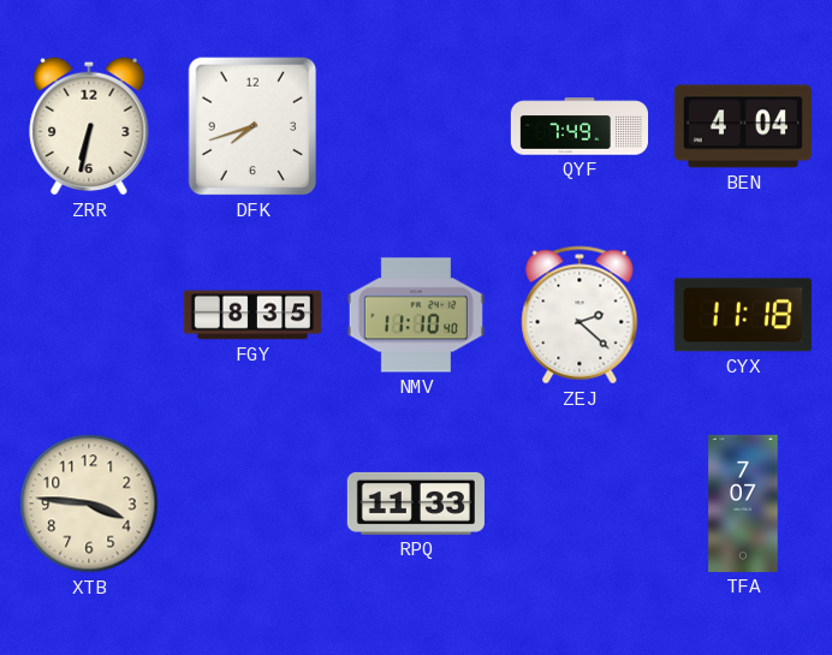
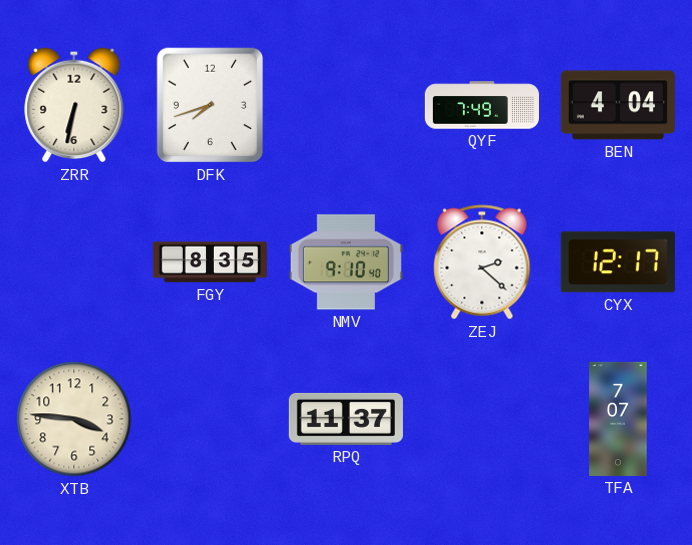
NMV: 11:10 -> 9:10
CYX: 11:18 -> 12:17
RPQ: 11:33 -> 11:37
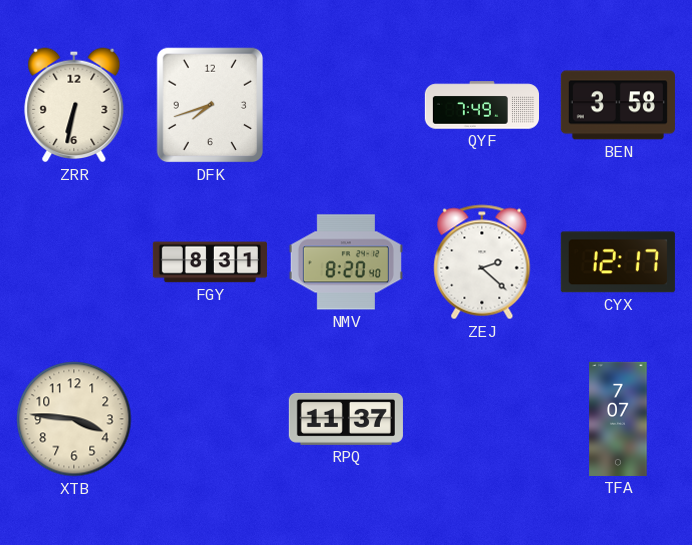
BEN: 4:04 -> 3:58
FGY: 8:35 -> 8:31
NMV: 9:10 -> 8:20
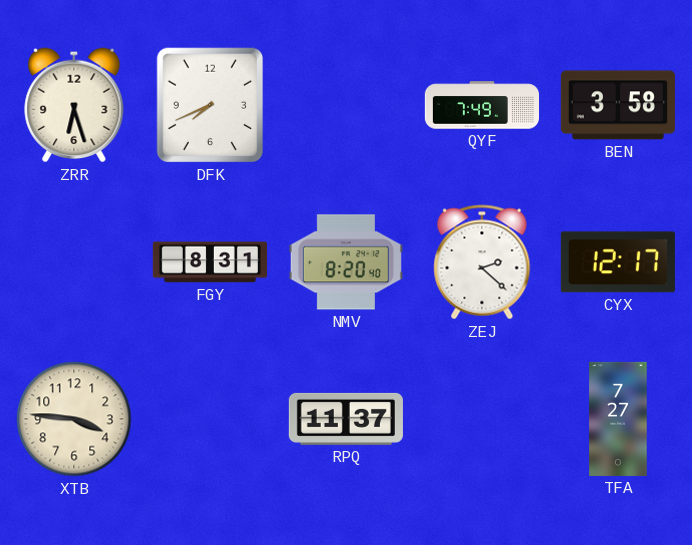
ZRR: 6:32 -> 6:27
DFK: 7:42 -> 7:41
TFA: 7:07 -> 7:27
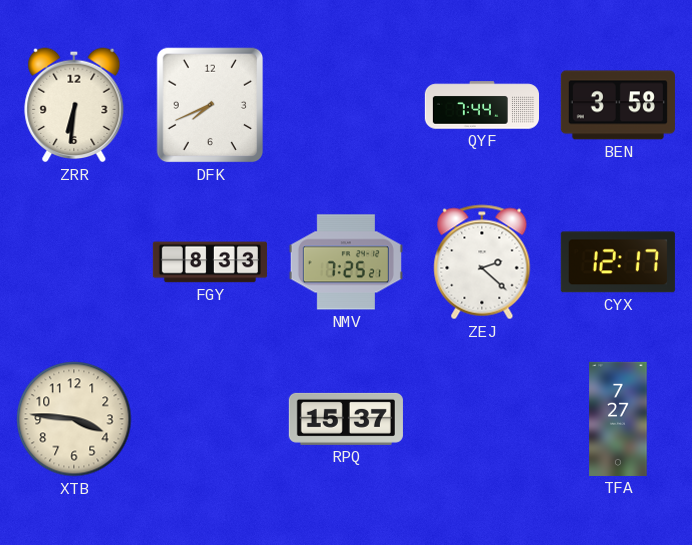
ZRR: 6:27 -> 6:31
QYF: 7:49 -> 7:44
FGY: 8:31 -> 8:33
NMV: 8:20 -> 7:25
RPQ: 11:37 -> 15:37
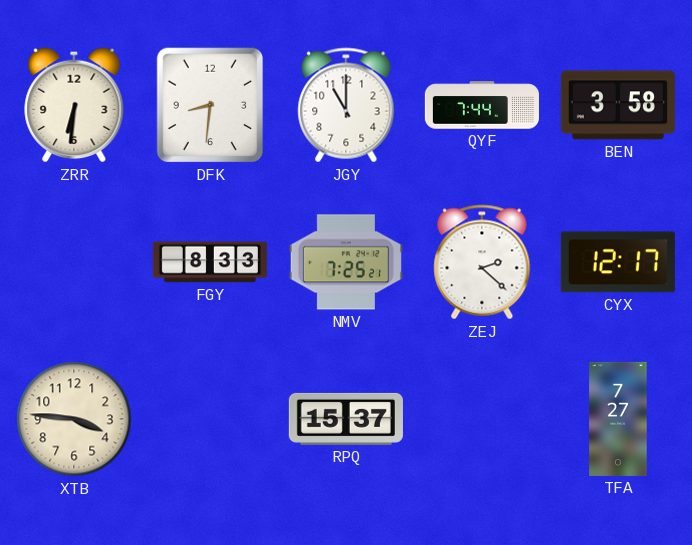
DFK: 7:41 -> 8:31
JGY: none -> 11:00
